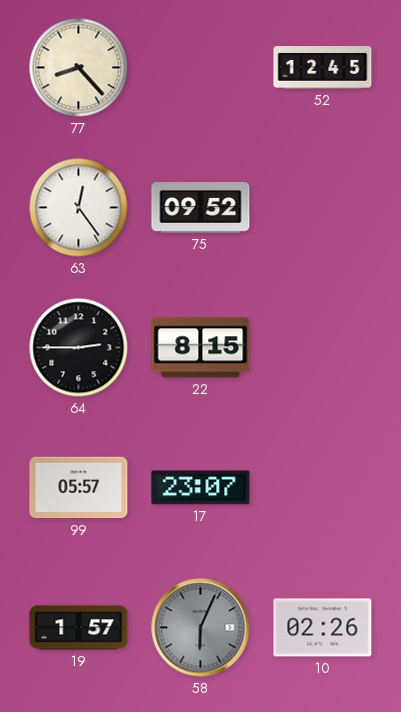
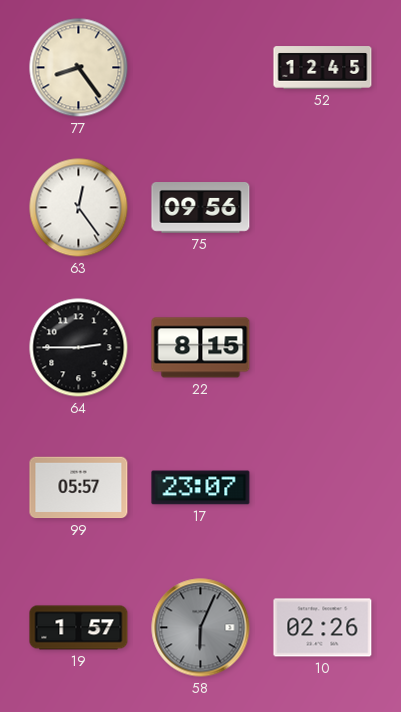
77: 8:23 -> 8:24
75: 09:52 -> 09:56
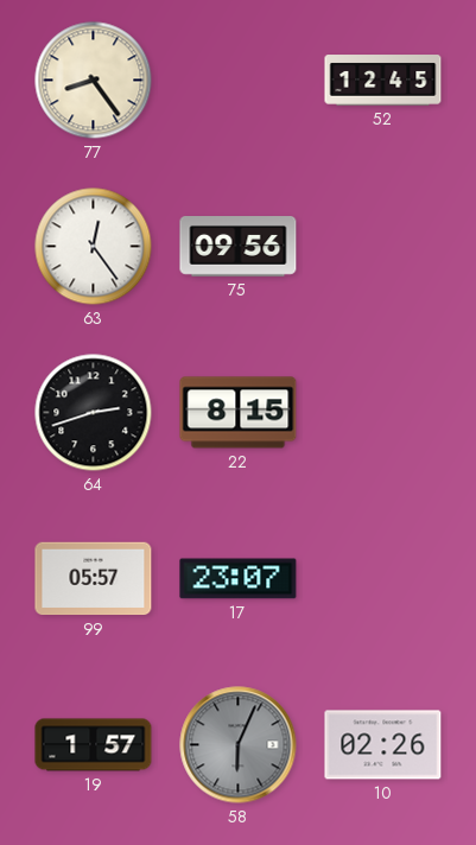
64: 2:45 -> 2:42
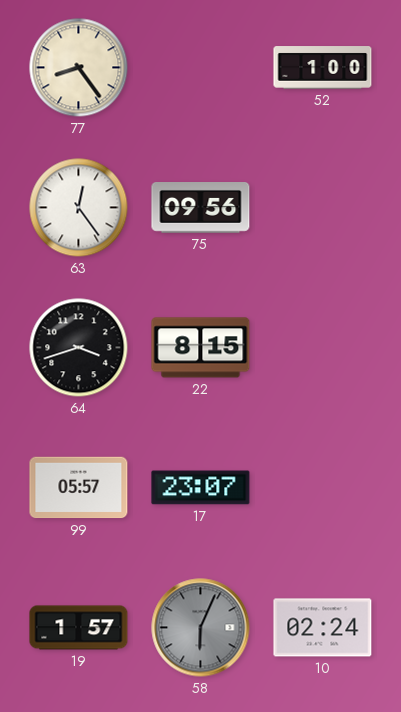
52: 12:45 -> 1:00
64: 2:42 -> 3:42
10: 02:26 -> 02:24
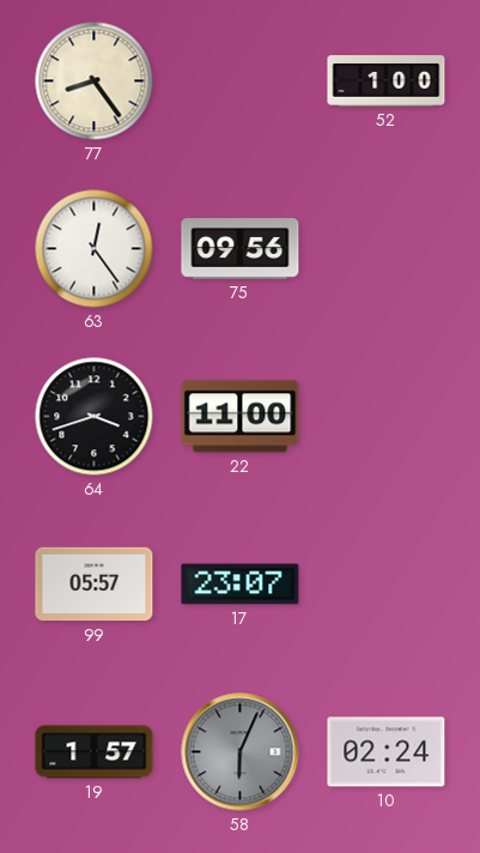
22: 8:15 -> 11:00
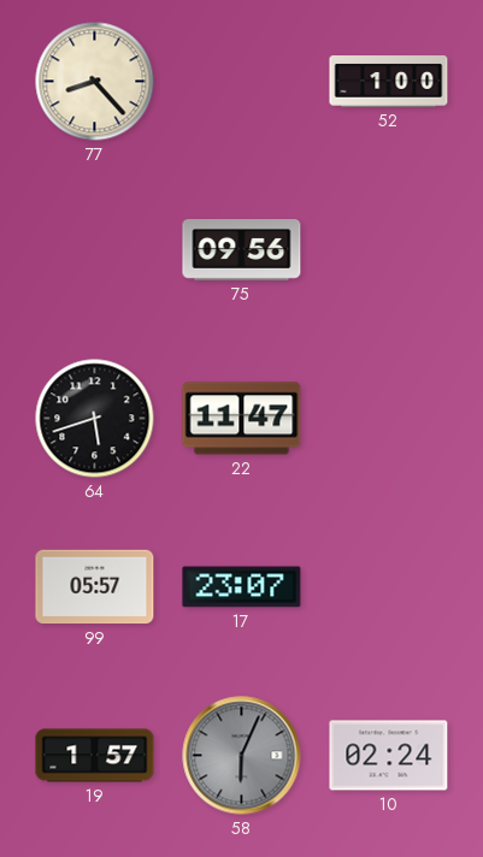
77: 8:24 -> 8:23
63: 12:24 -> none
64: 3:42 -> 5:42
22: 11:00 -> 11:47
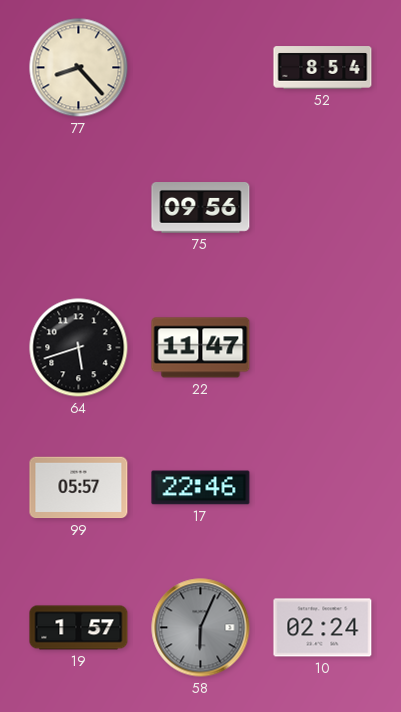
52: 1:00 -> 8:54
17: 23:07 -> 22:46
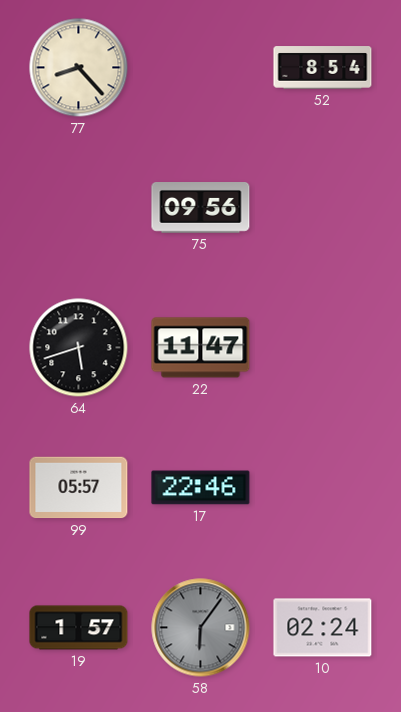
58: 6:04 -> 6:06
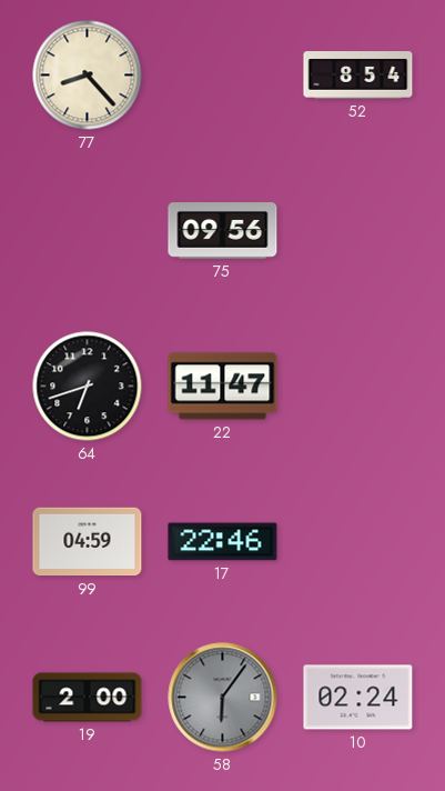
64: 5:42 -> 6:42
99: 05:57 -> 04:59
19: 1:57 -> 2:00
